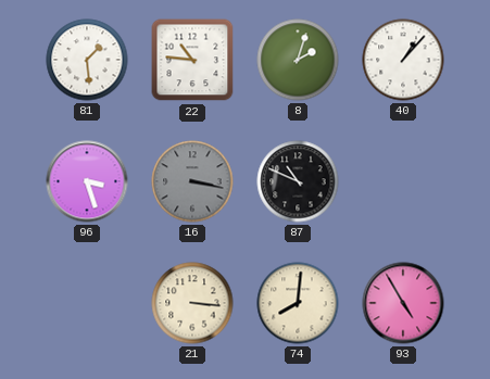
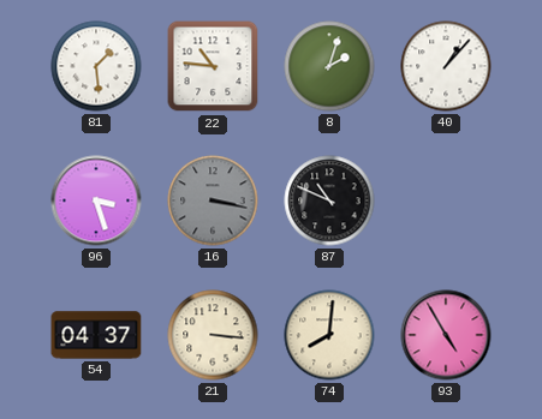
54: none -> 04:37
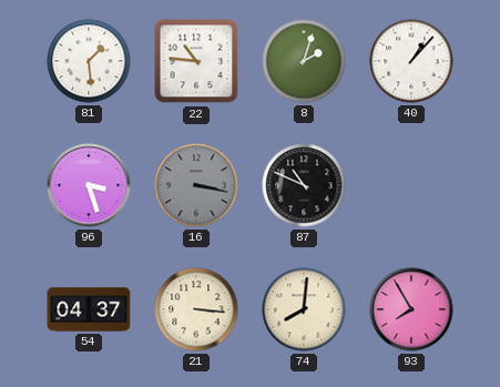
93: 4:55 -> 7:55
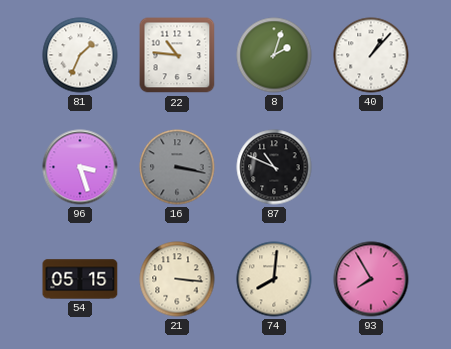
81: 1:29 -> 1:34
54: 04:37 -> 05:15
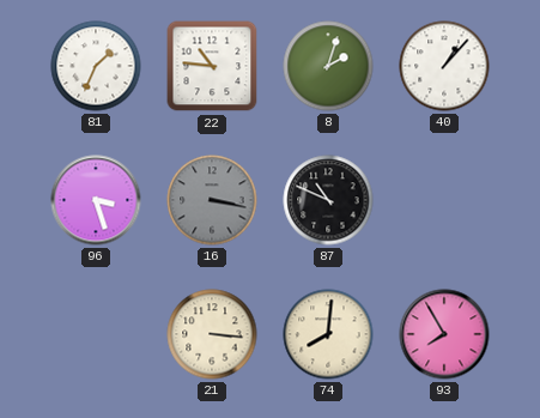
54: 05:15 -> none
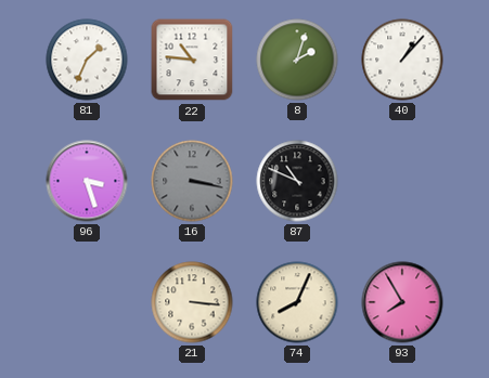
74: 8:01 -> 8:04
